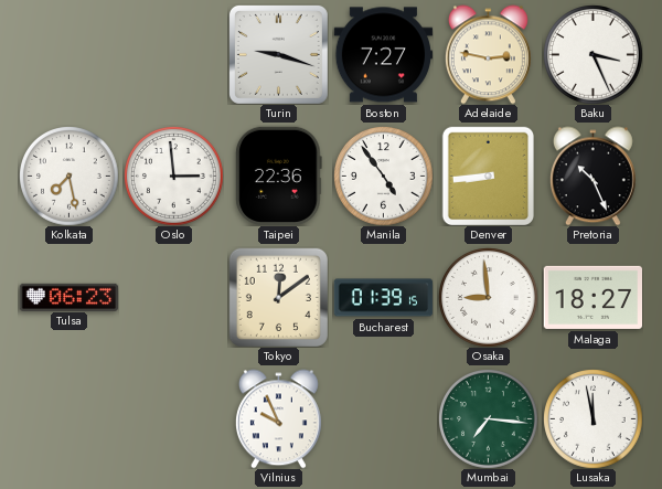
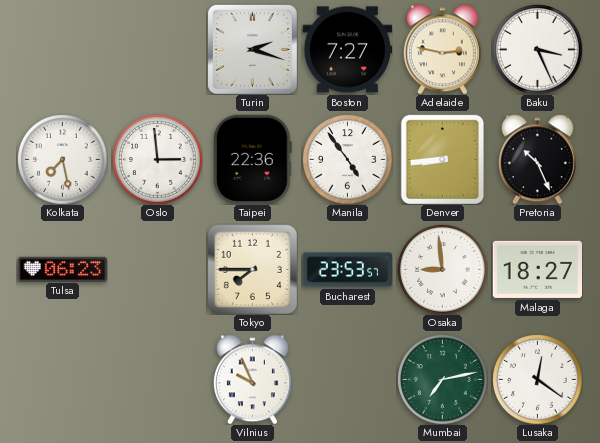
Turin: 9:18 -> 2:18
Tokyo: 12:09 -> 7:45
Bucharest: 01:39 -> 23:53
Mumbai: 7:16 -> 7:13
Lusaka: 11:58 -> 12:21
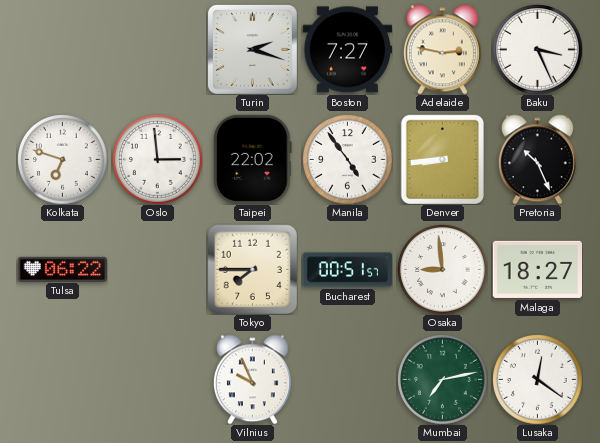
Kolkata: 7:28 -> 6:48
Taipei: 22:36 -> 22:02
Tulsa: 06:23 -> 06:22
Bucharest: 23:53 -> 00:51
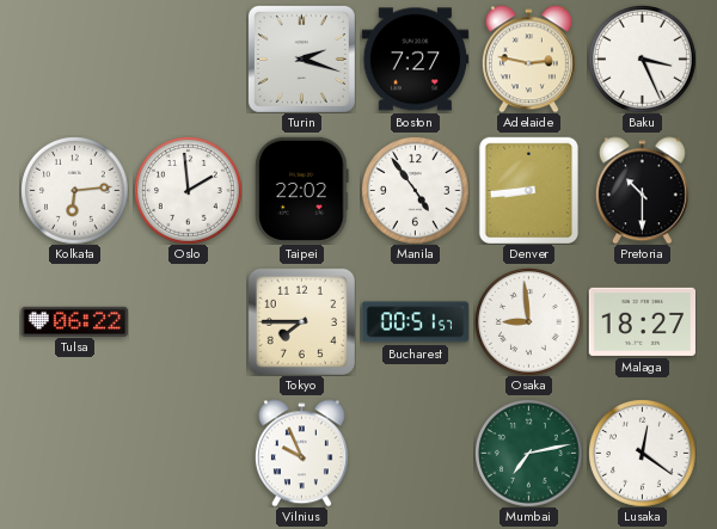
Kolkata: 6:48 -> 6:14
Oslo: 2:59 -> 1:59
Pretoria: 10:26 -> 10:30
